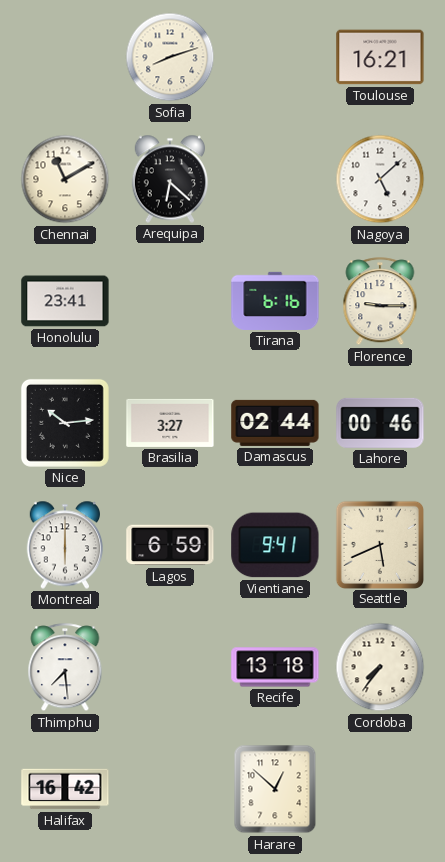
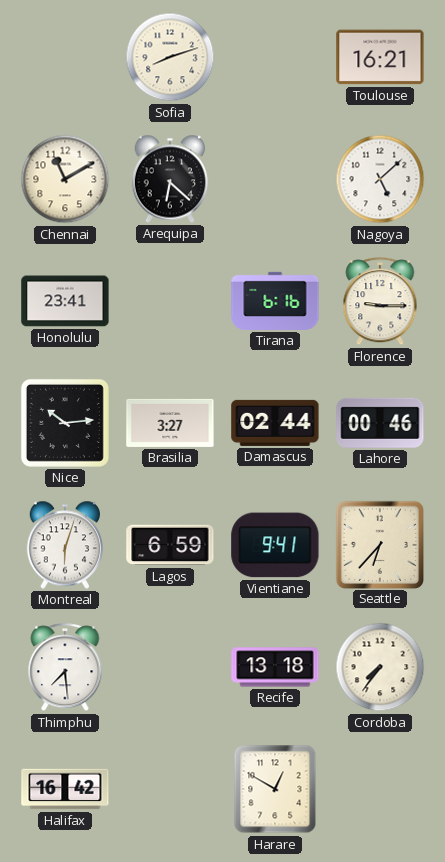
Montreal: 6:00 -> 6:03
Seattle: 5:41 -> 6:37
Harare: 12:52 -> 12:50
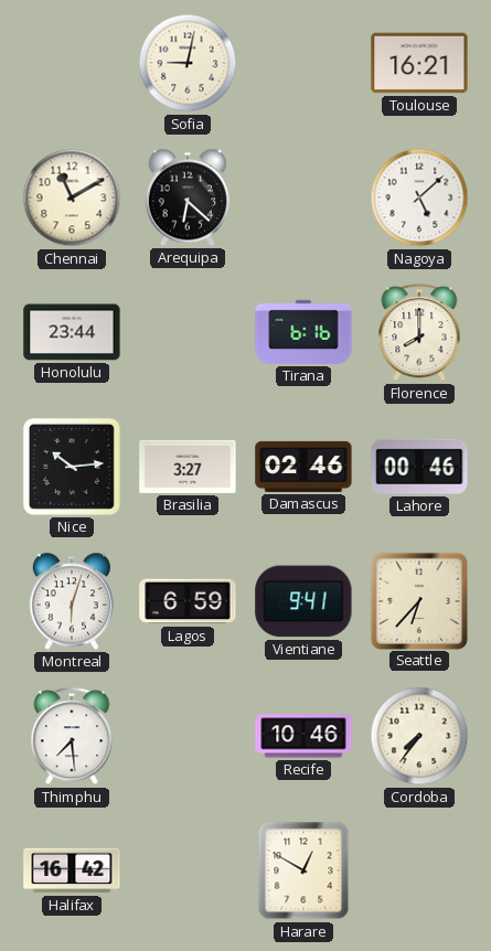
Sofia: 8:12 -> 9:02
Honolulu: 23:41 -> 23:44
Florence: 9:15 -> 8:00
Damascus: 02:44 -> 02:46
Recife: 13:18 -> 10:46
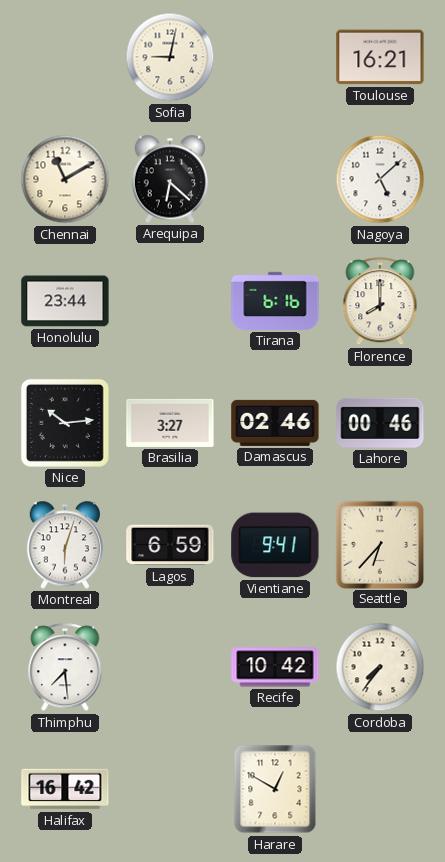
Recife: 10:46 -> 10:42
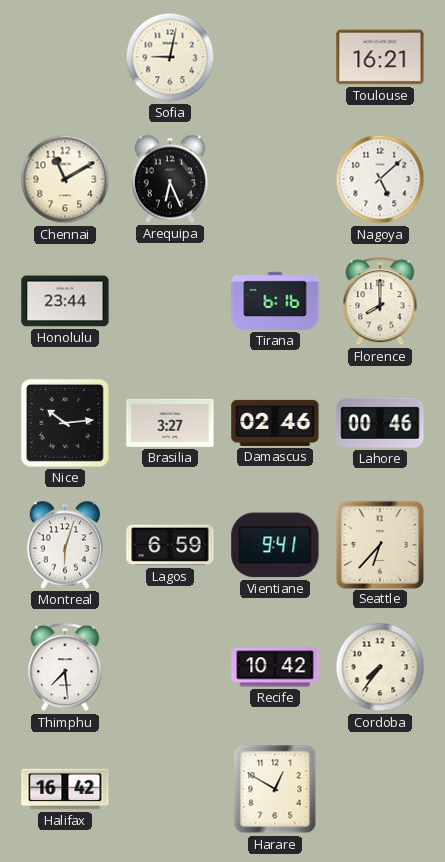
Arequipa: 6:22 -> 6:26
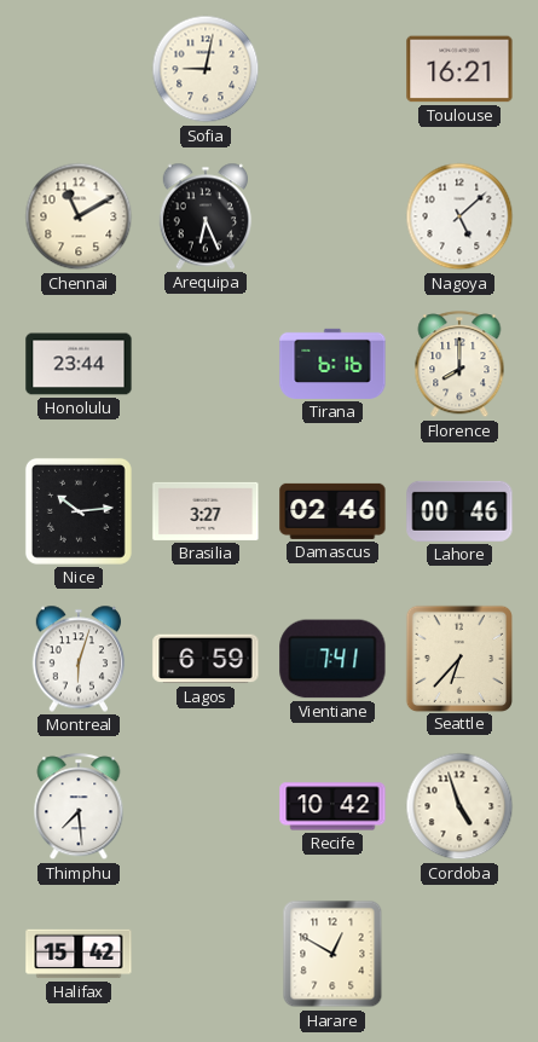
Vientiane: 9:41 -> 7:41
Cordoba: 7:36 -> 4:57
Halifax: 16:42 -> 15:42
